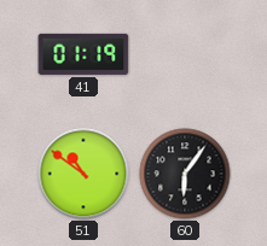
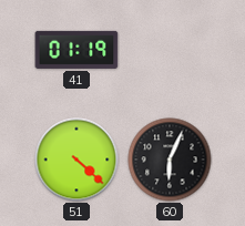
51: 10:51 -> 4:22
60: 6:06 -> 6:04
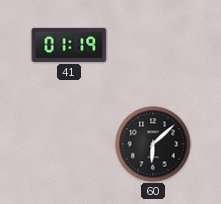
51: 4:22 -> none
60: 6:04 -> 6:08
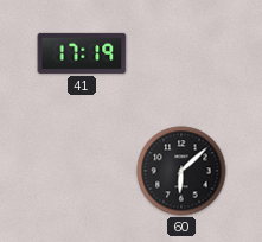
41: 01:19 -> 17:19
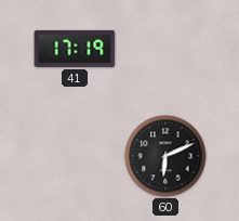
60: 6:08 -> 6:11
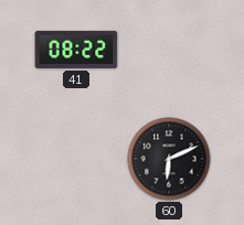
41: 17:19 -> 08:22
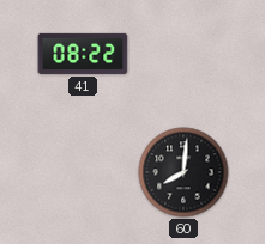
60: 6:11 -> 8:01
